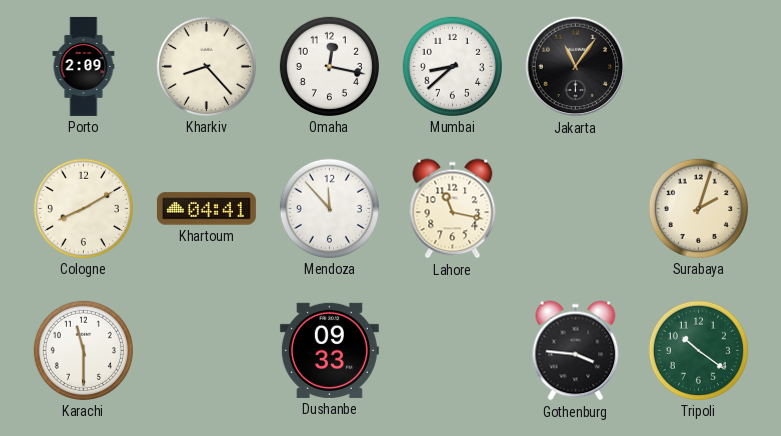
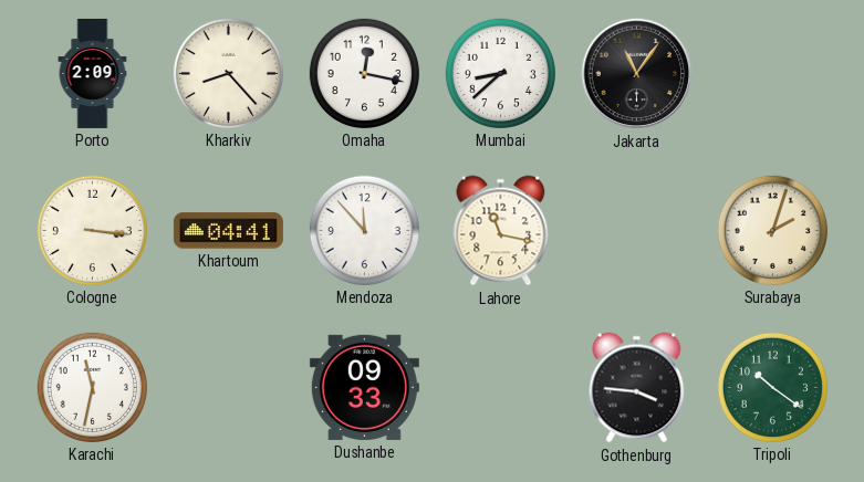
Cologne: 8:10 -> 3:16
Karachi: 11:30 -> 11:32
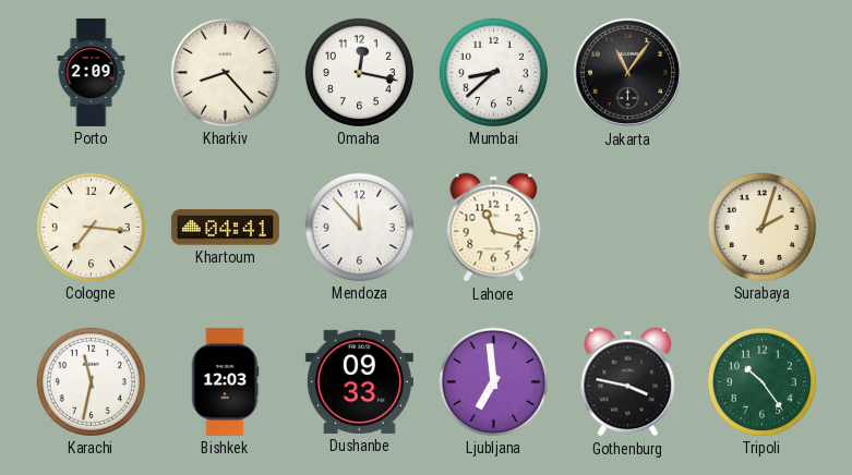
Cologne: 3:16 -> 7:16
Bishkek: none -> 12:03
Ljubljana: none -> 6:59
Gothenburg: 3:46 -> 3:47
Tripoli: 10:21 -> 10:24
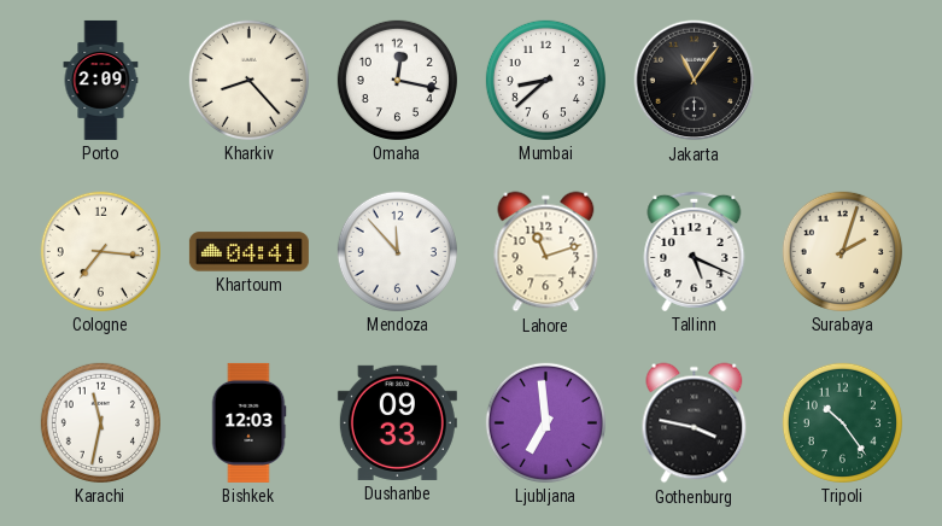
Lahore: 11:17 -> 11:12
Tallinn: none -> 5:19
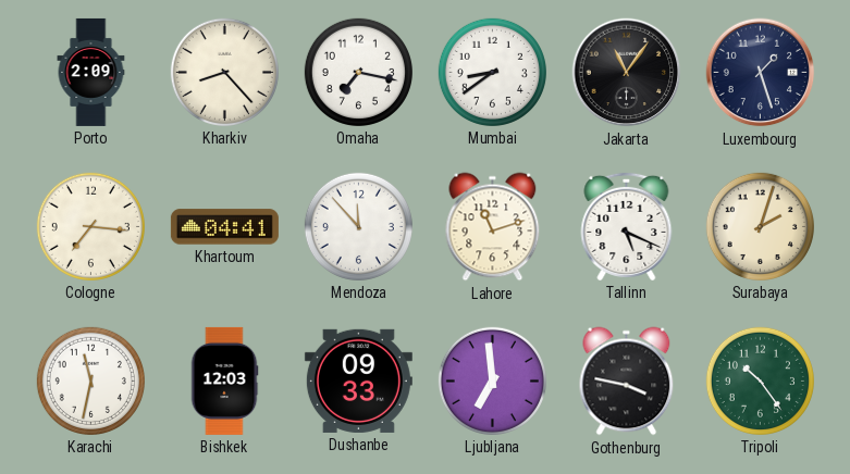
Omaha: 12:17 -> 7:17
Mumbai: 8:38 -> 8:39
Luxembourg: none -> 1:27
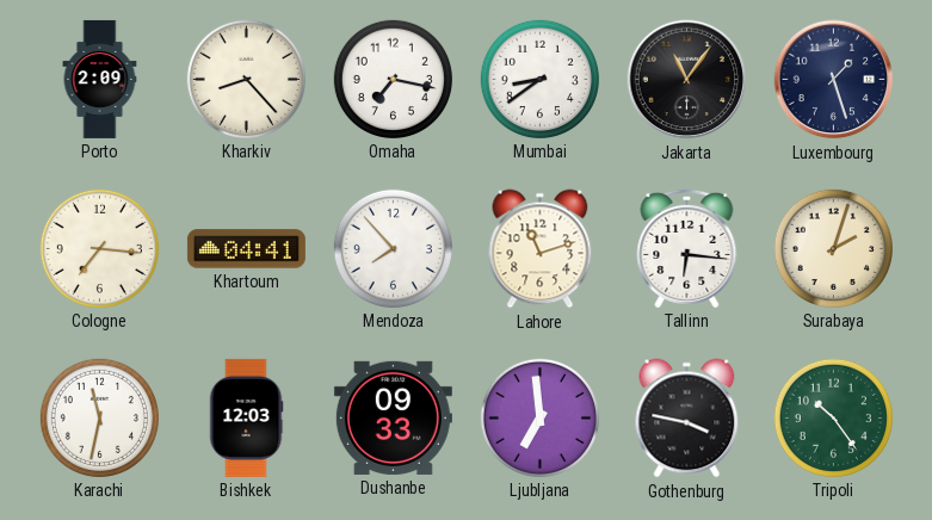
Mendoza: 11:53 -> 7:53
Tallinn: 5:19 -> 6:16
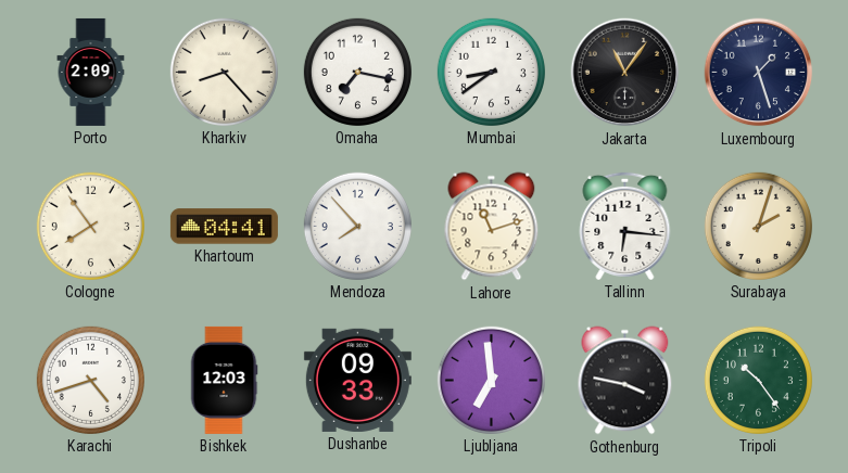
Cologne: 7:16 -> 7:54
Karachi: 11:32 -> 4:42
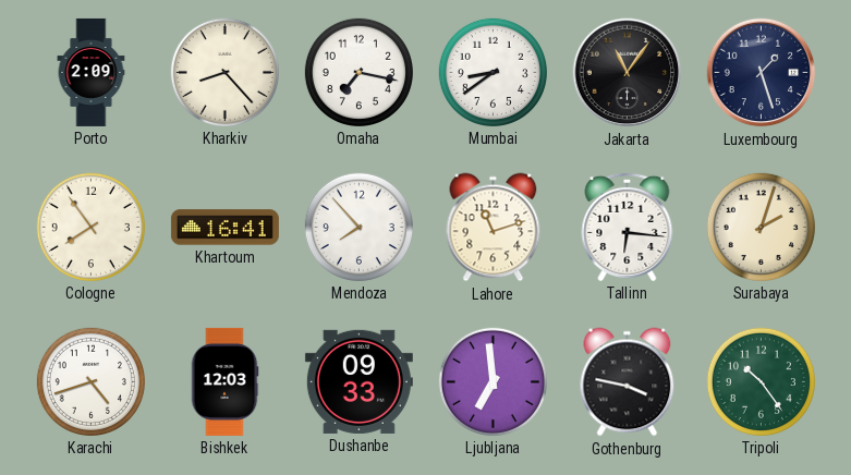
Khartoum: 04:41 -> 16:41
